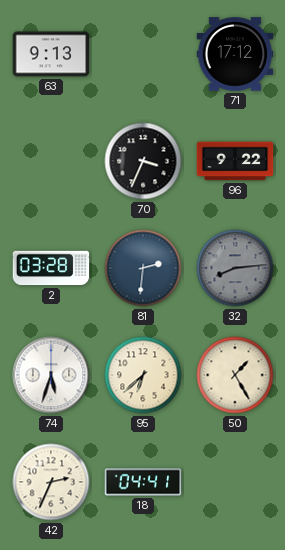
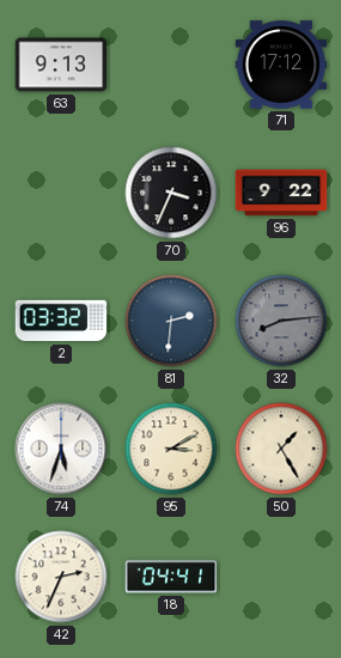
2: 03:28 -> 03:32
95: 6:38 -> 3:10
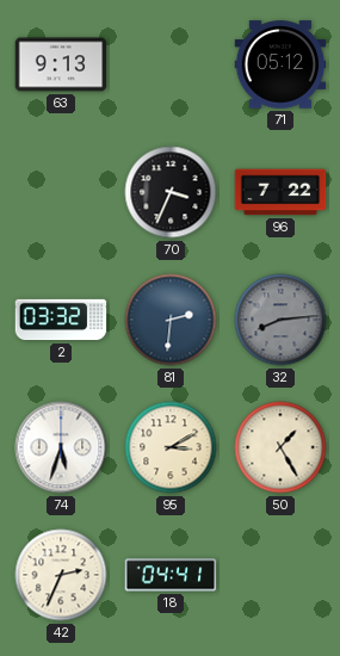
71: 17:12 -> 05:12
96: 9:22 -> 7:22
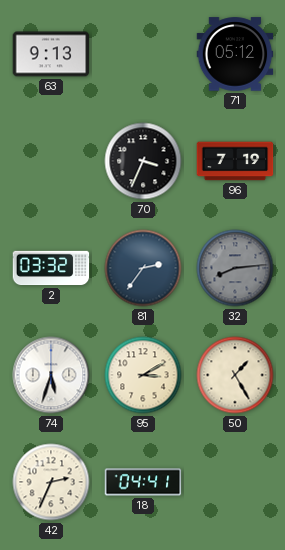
96: 7:22 -> 7:19
81: 2:31 -> 2:36
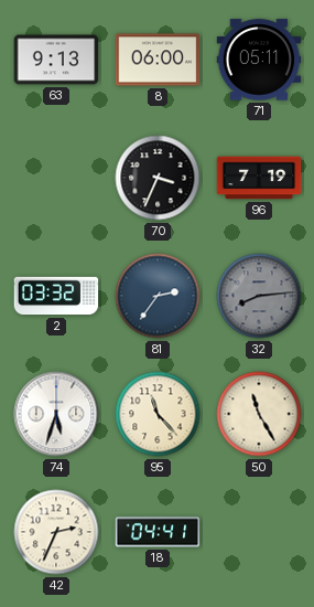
8: none -> 06:00
71: 05:12 -> 05:11
95: 3:10 -> 11:23
50: 1:25 -> 11:25
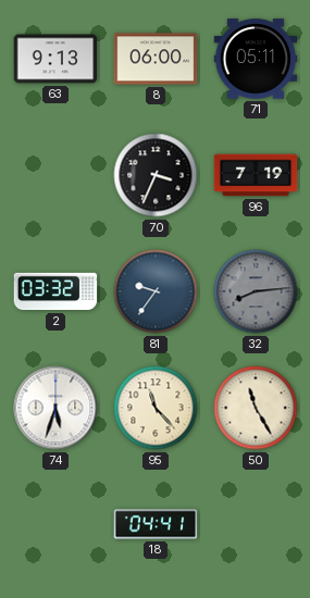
81: 2:36 -> 9:36
42: 2:34 -> none
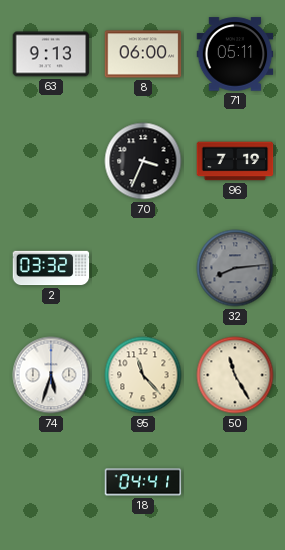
81: 9:36 -> none
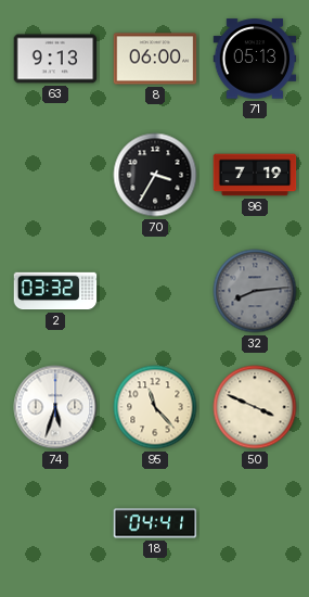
71: 05:11 -> 05:13
70: 3:34 -> 3:35
50: 11:25 -> 3:49
